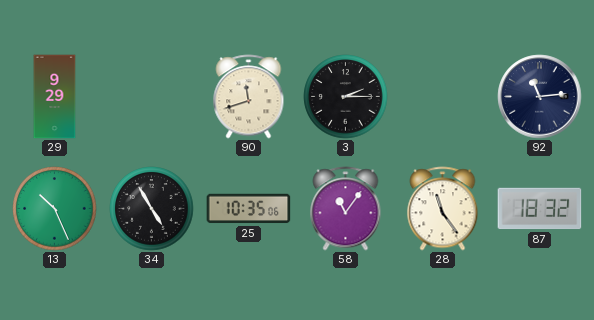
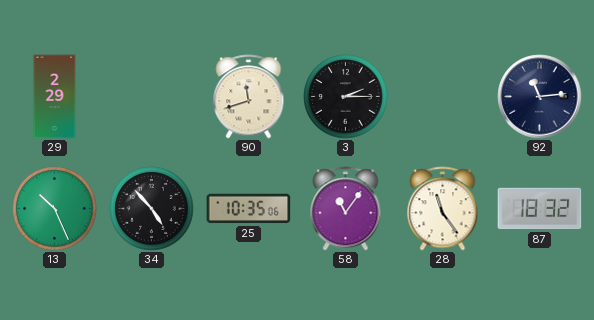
29: 9:29 -> 2:29
34: 4:55 -> 4:53
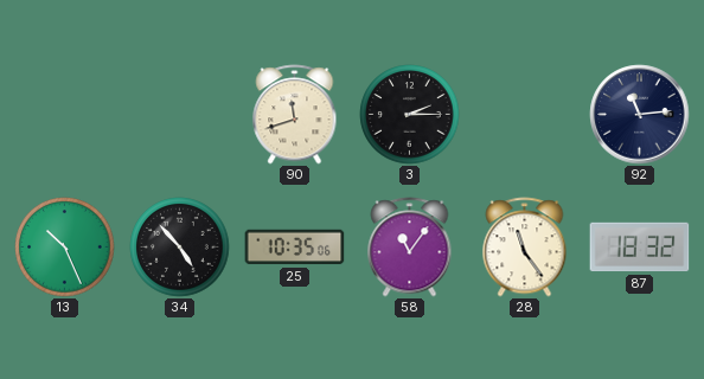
29: 2:29 -> none
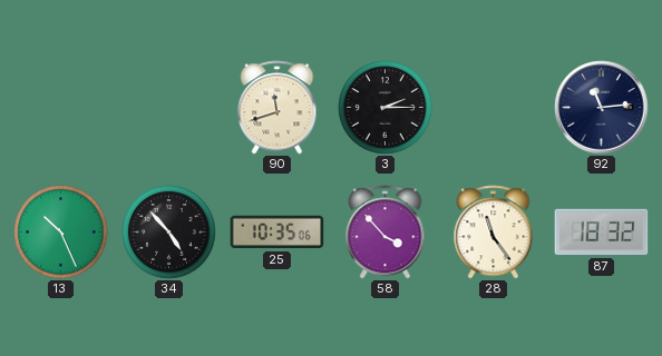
58: 11:06 -> 3:53
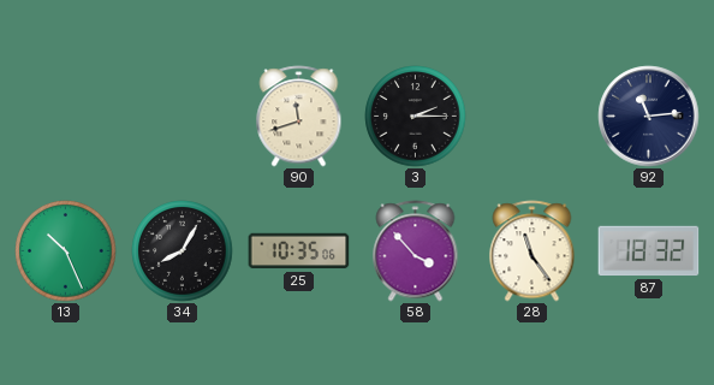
34: 4:53 -> 8:05
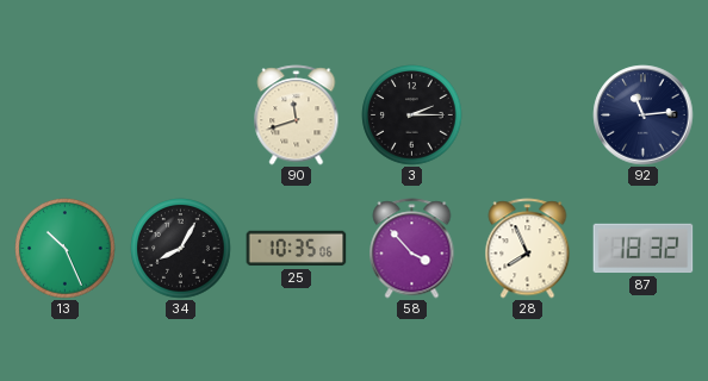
28: 11:24 -> 7:56
